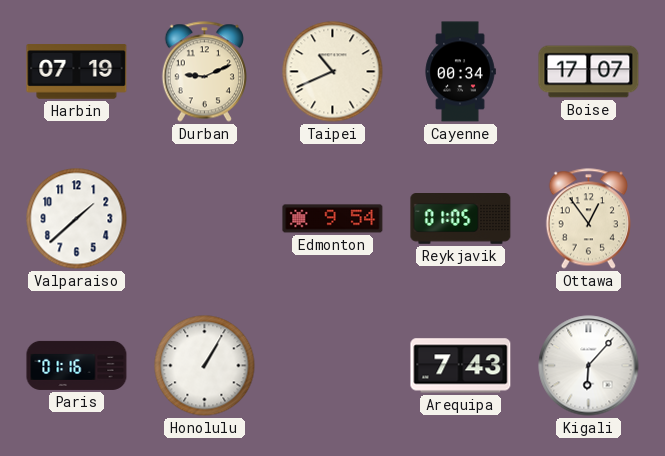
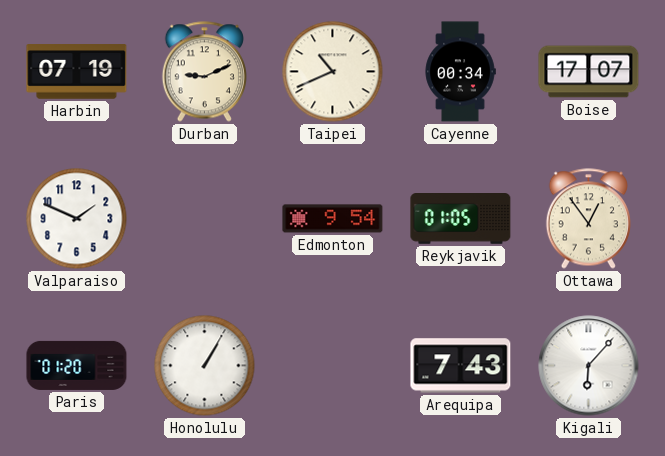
Valparaiso: 1:38 -> 1:49
Paris: 01:16 -> 01:20
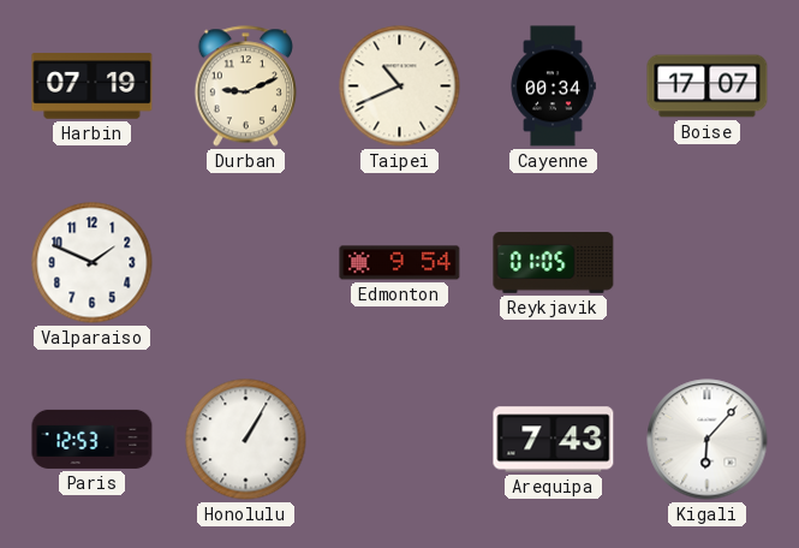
Ottawa: 12:54 -> none
Paris: 01:20 -> 12:53
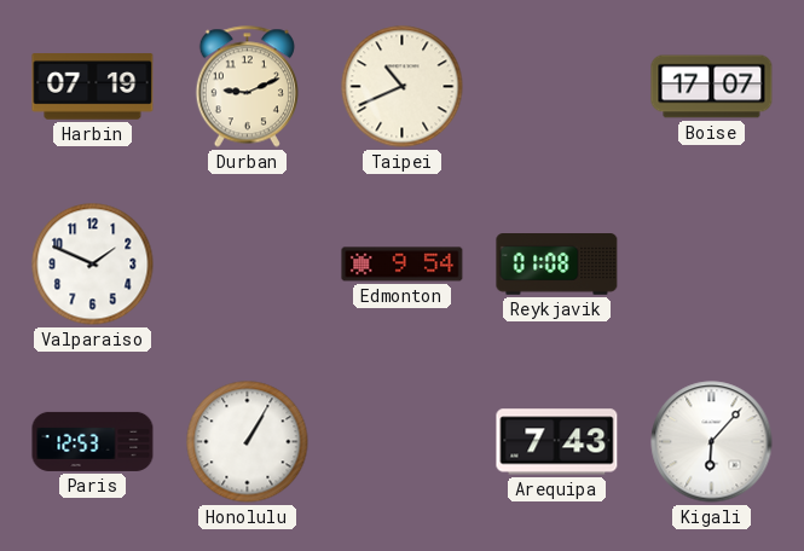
Cayenne: 00:34 -> none
Reykjavik: 01:05 -> 01:08
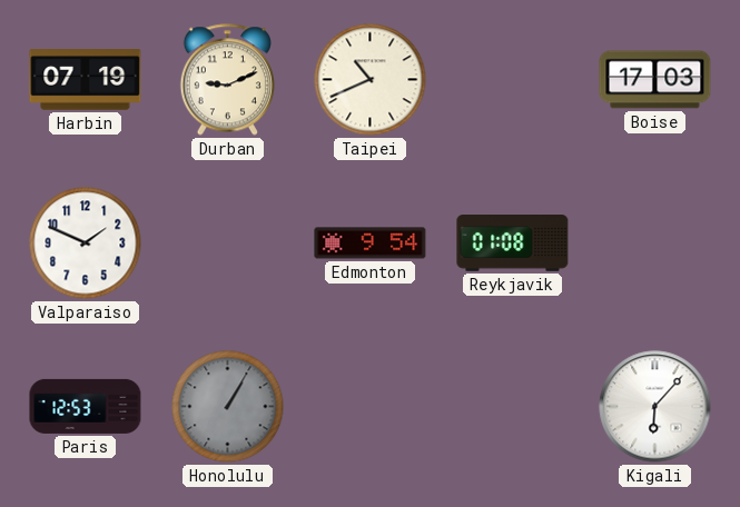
Boise: 17:07 -> 17:03
Honolulu dial: white -> grey
Arequipa: 7:43 -> none
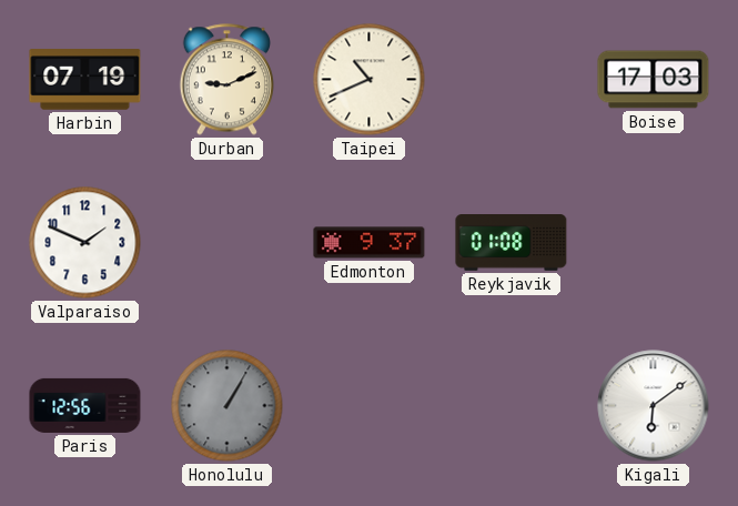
Edmonton: 9:54 -> 9:37
Paris: 12:53 -> 12:56
Kigali: 6:07 -> 6:09
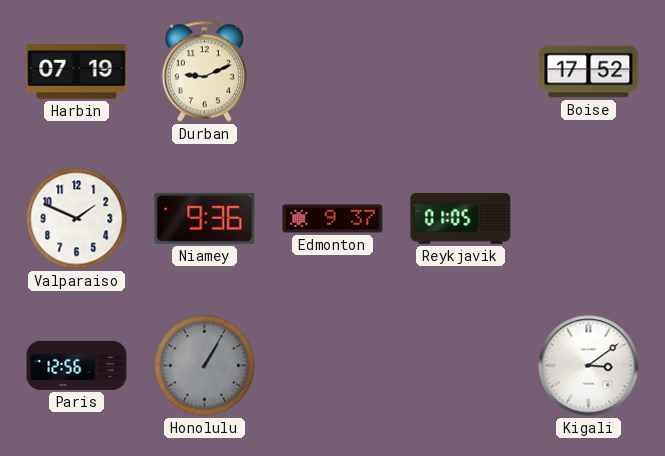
Taipei: 10:41 -> none
Boise: 17:03 -> 17:52
Niamey: none -> 9:36
Reykjavik: 01:08 -> 01:05
Kigali: 6:09 -> 3:09
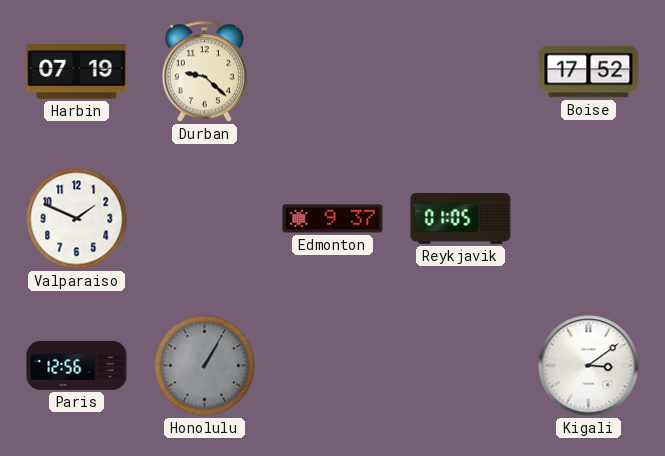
Durban: 9:11 -> 9:22
Niamey: 9:36 -> none
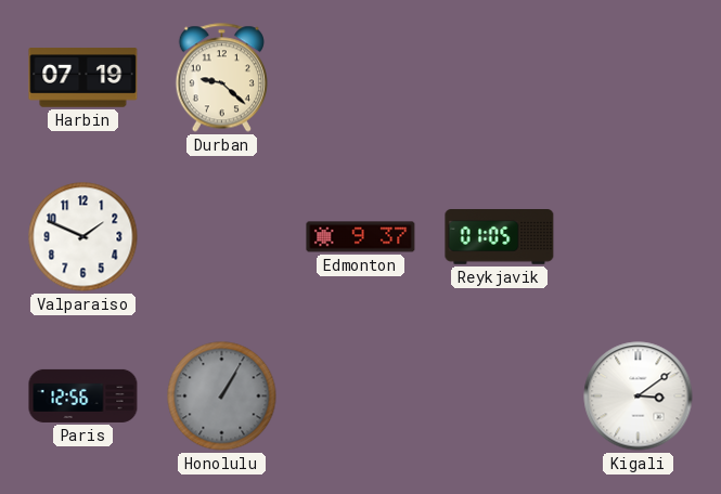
Boise: 17:52 -> none
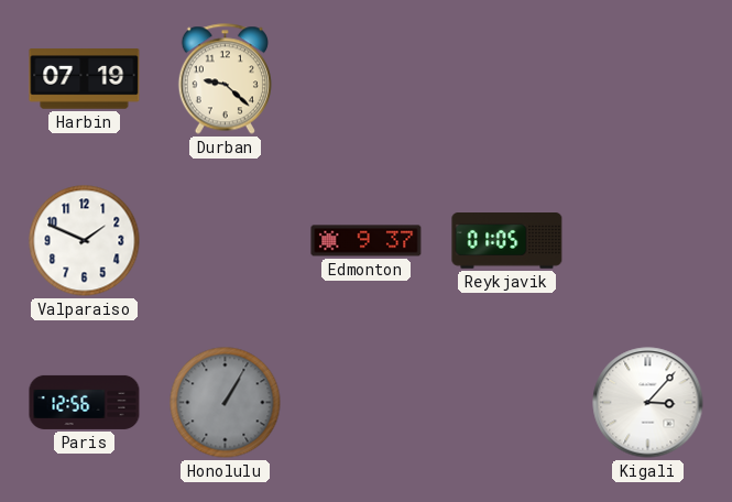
Kigali: 3:09 -> 3:07
